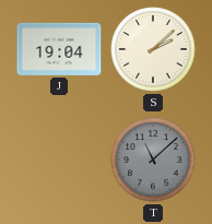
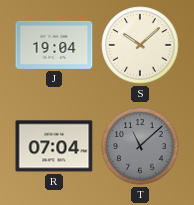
S: 2:08 -> 10:08
R: none -> 07:04
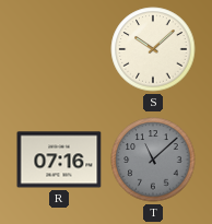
J: 19:04 -> none
R: 07:04 -> 07:16
